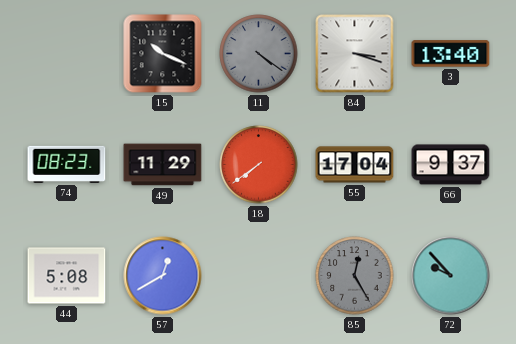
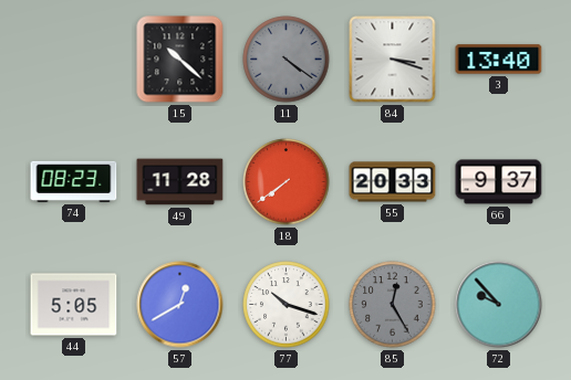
15: 10:19 -> 10:22
49: 11:29 -> 11:28
55: 17:04 -> 20:33
44: 5:08 -> 5:05
77: none -> 10:18
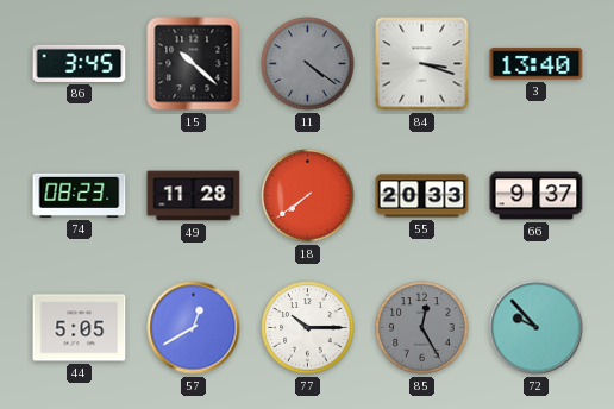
86: none -> 3:45
77: 10:18 -> 10:15
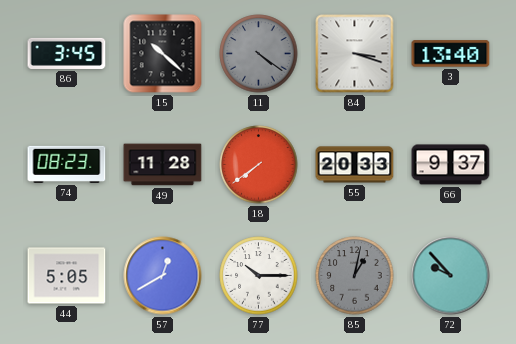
85: 12:25 -> 1:02
